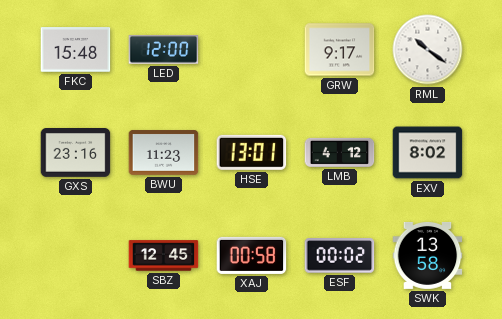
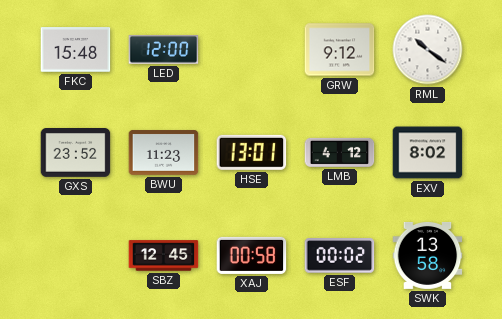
GRW: 9:17 -> 9:12
GXS: 23:16 -> 23:52
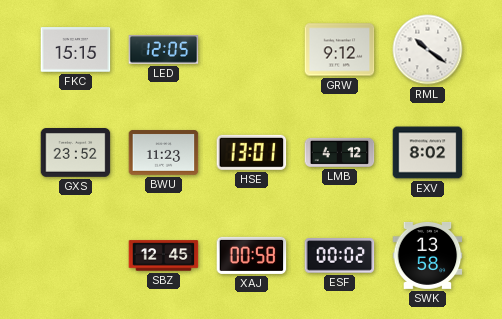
FKC: 15:48 -> 15:15
LED: 12:00 -> 12:05
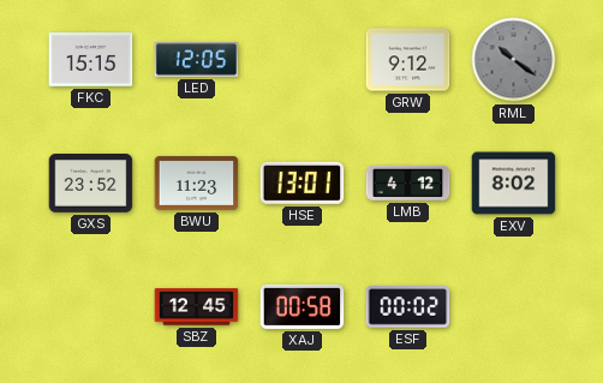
RML dial: white -> grey
SWK: 13:58 -> none
